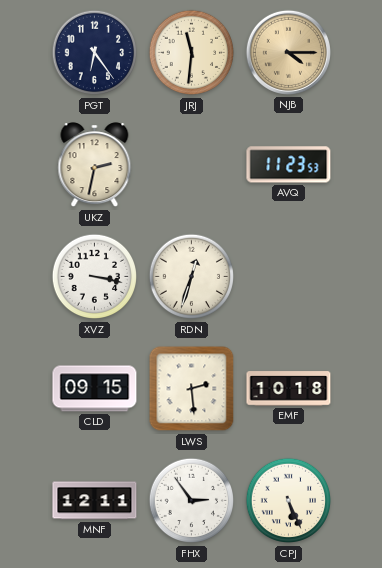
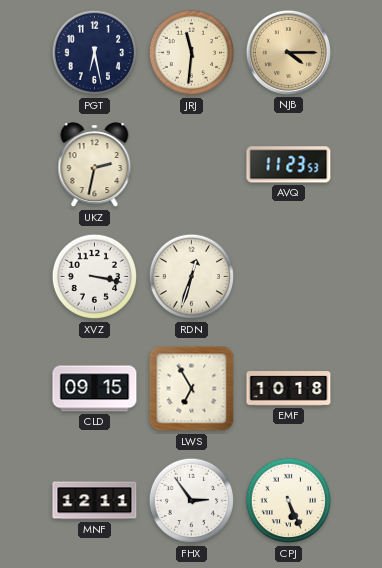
PGT: 6:24 -> 6:28
LWS: 2:29 -> 6:55
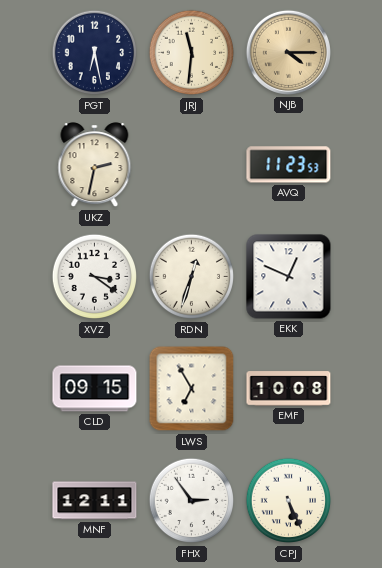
XVZ: 3:17 -> 3:21
EKK: none -> 12:49
EMF: 10:18 -> 10:08
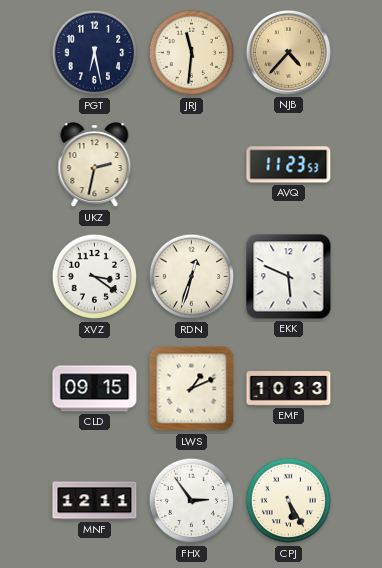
NJB: 4:15 -> 4:37
EKK: 12:49 -> 5:49
LWS: 6:55 -> 1:11
EMF: 10:08 -> 10:33
CPJ: 5:26 -> 5:25
